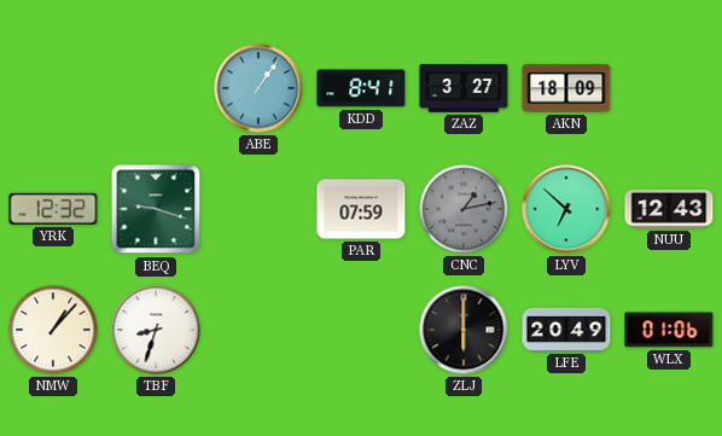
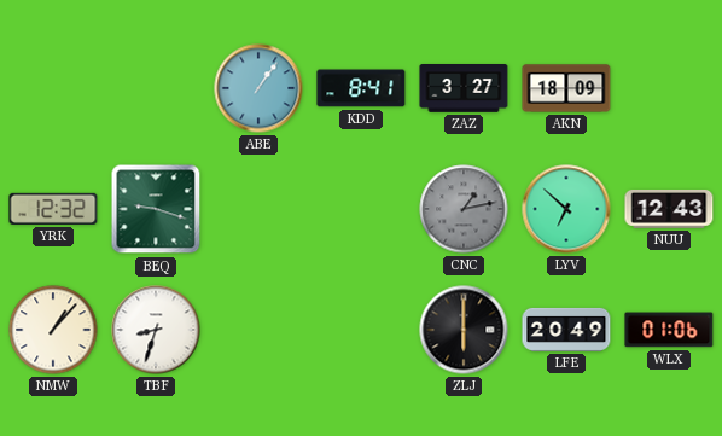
PAR: 07:59 -> none
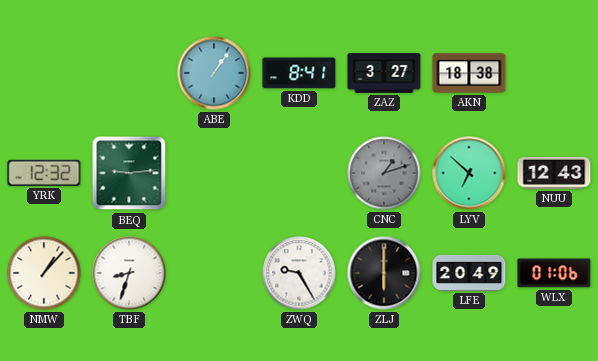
AKN: 18:09 -> 18:38
BEQ: 9:18 -> 9:14
CNC: 1:13 -> 1:12
ZWQ: none -> 9:25
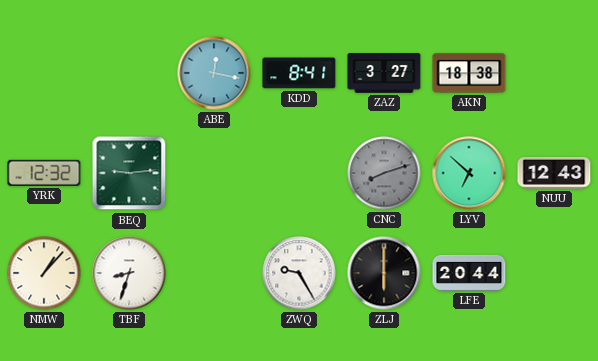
ABE: 1:06 -> 12:17
CNC: 1:12 -> 8:12
LFE: 20:49 -> 20:44
WLX: 01:06 -> none
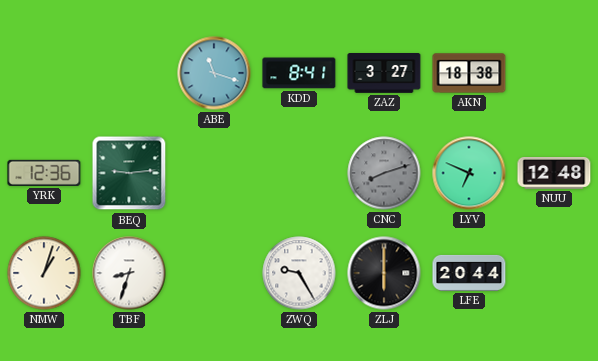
ABE: 12:17 -> 11:18
YRK: 12:32 -> 12:36
LYV: 6:52 -> 6:49
NUU: 12:43 -> 12:48
NMW: 1:07 -> 1:03
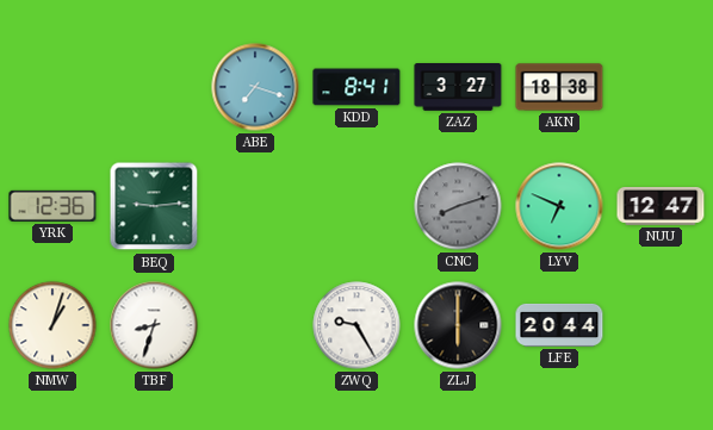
ABE: 11:18 -> 7:18
NUU: 12:48 -> 12:47
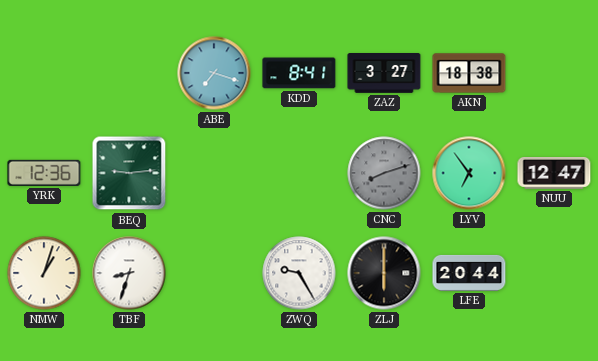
LYV: 6:49 -> 6:54
